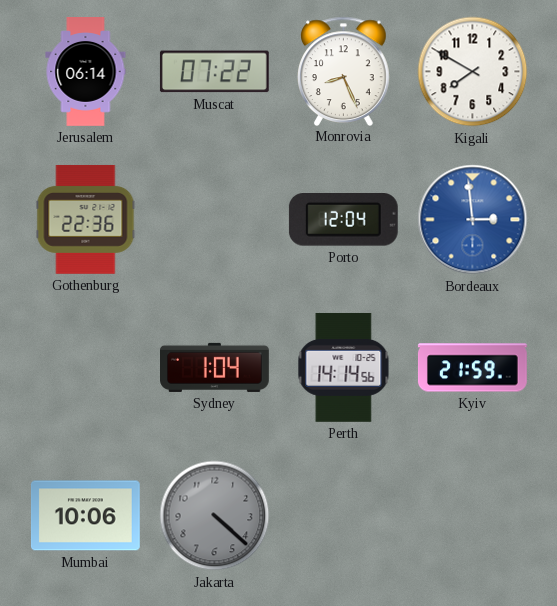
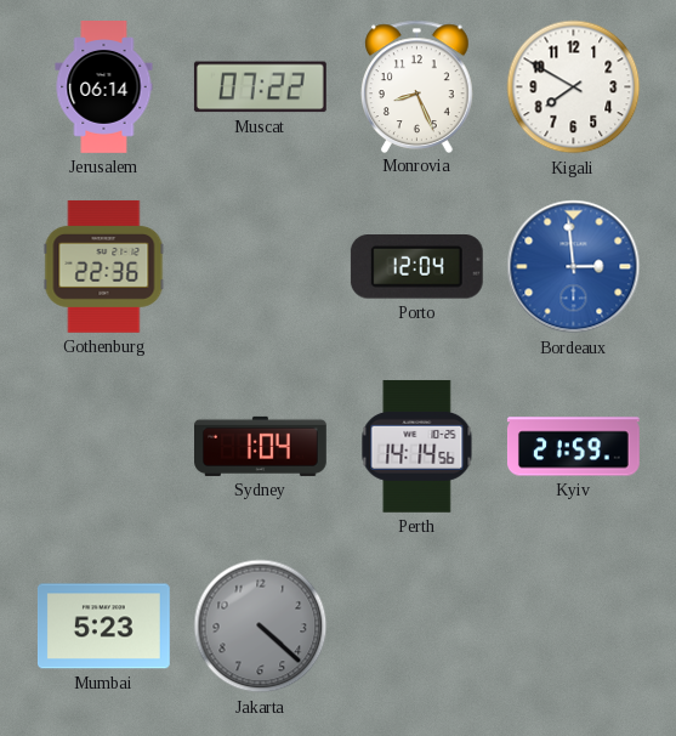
Mumbai: 10:06 -> 5:23
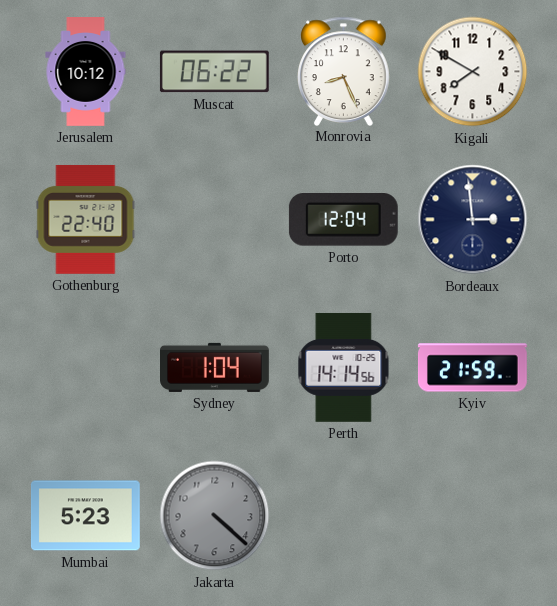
Jerusalem: 06:14 -> 10:12
Muscat: 07:22 -> 06:22
Gothenburg: 22:36 -> 22:40
Bordeaux dial: blue -> navy
